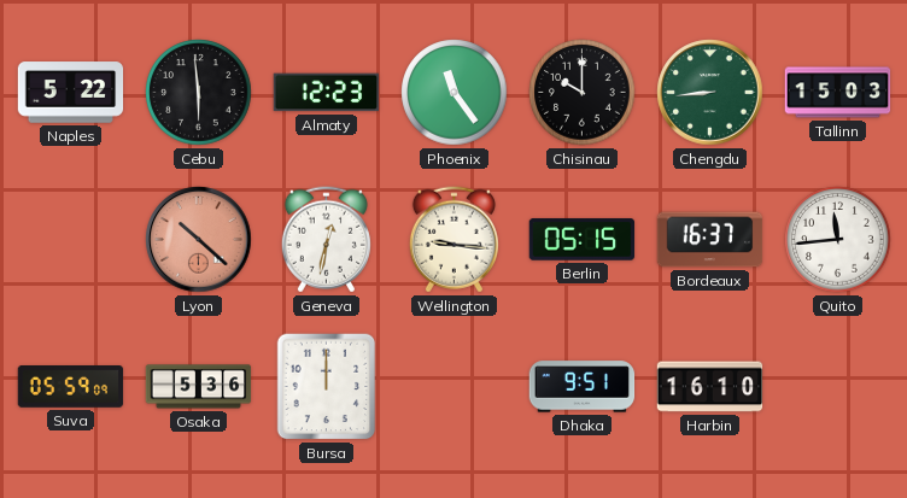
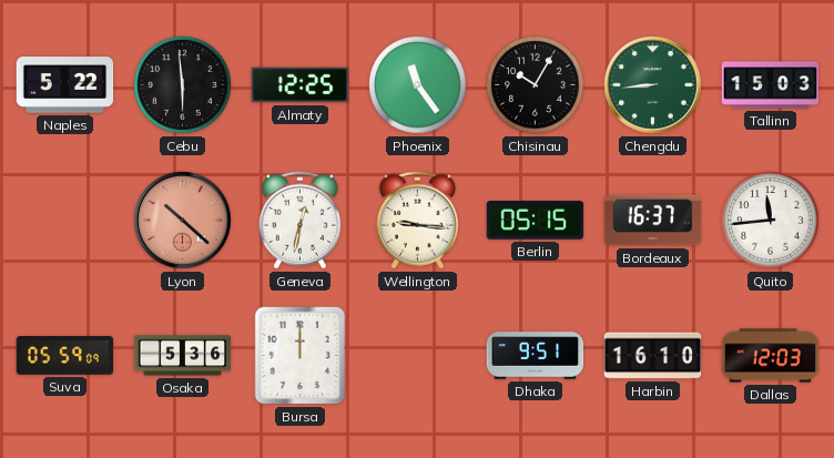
Almaty: 12:23 -> 12:25
Chisinau: 10:00 -> 10:05
Dallas: none -> 12:03
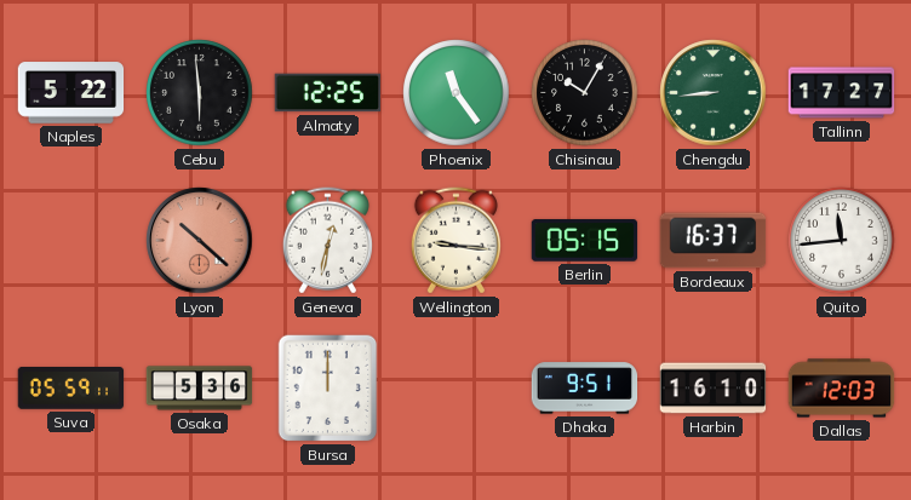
Tallinn: 15:03 -> 17:27
Suva: 05:59:09 -> 05:59:11
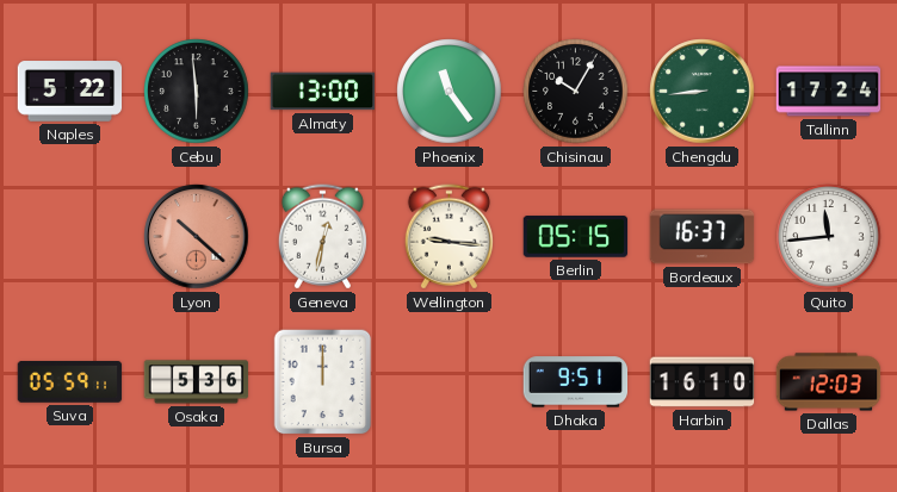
Almaty: 12:25 -> 13:00
Tallinn: 17:27 -> 17:24
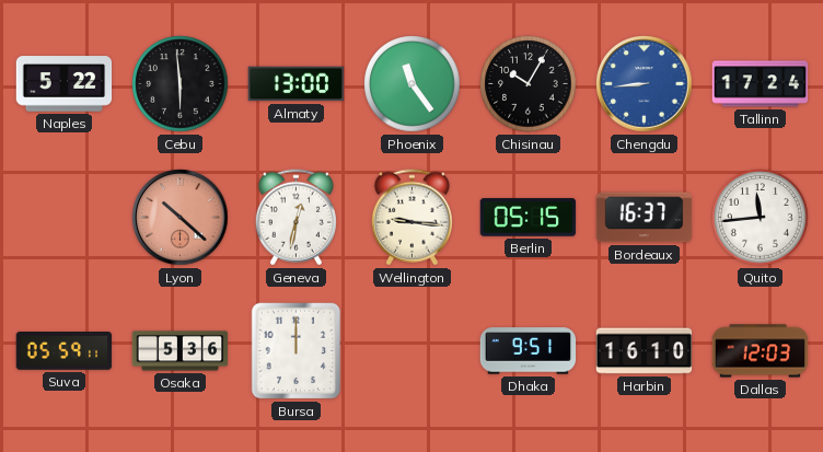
Chengdu dial: green -> blue
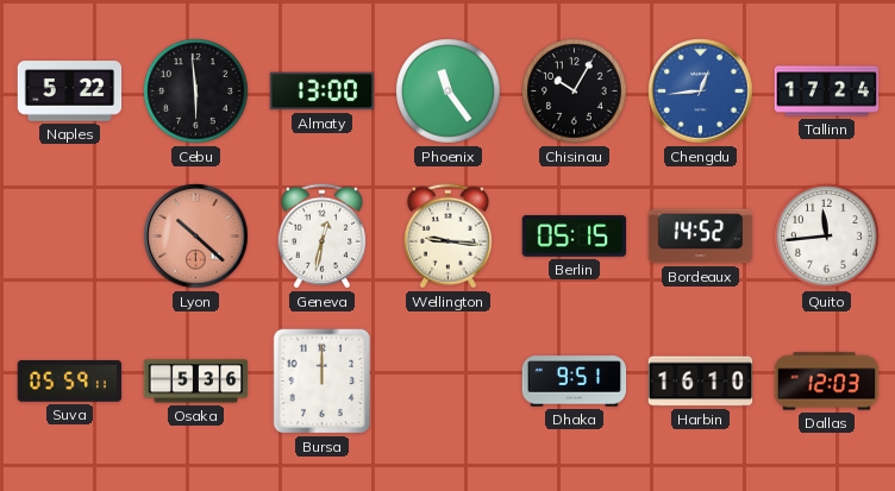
Chengdu: 8:44 -> 12:44
Bordeaux: 16:37 -> 14:52
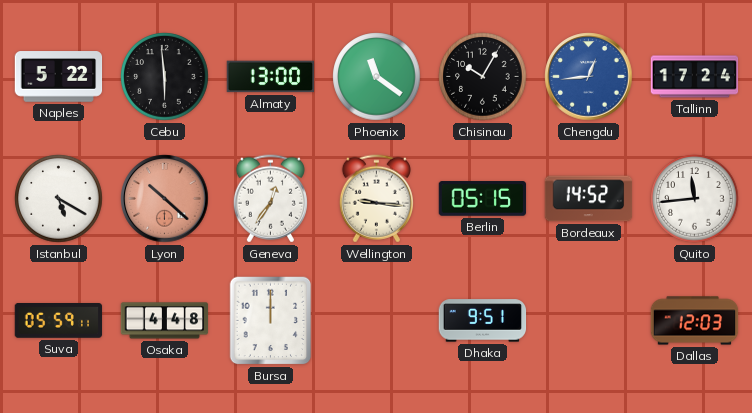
Phoenix: 11:24 -> 11:21
Istanbul: none -> 5:20
Geneva: 12:32 -> 12:36
Osaka: 5:36 -> 4:48
Harbin: 16:10 -> none
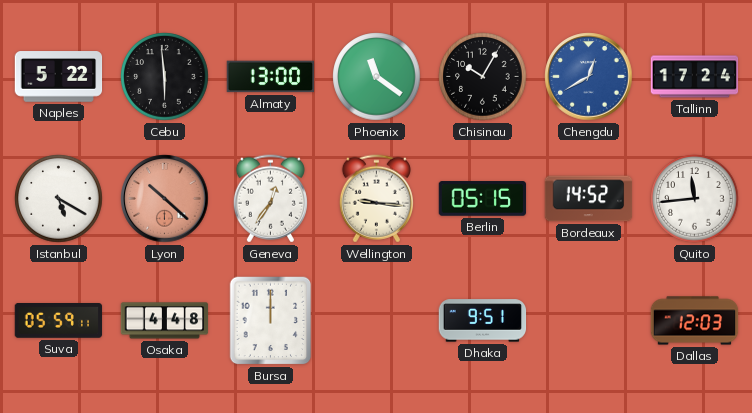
Chengdu: 12:44 -> 12:40
